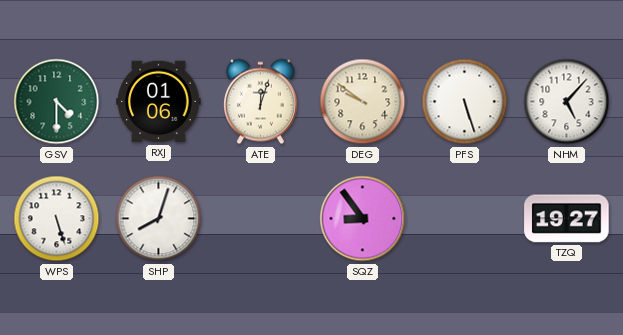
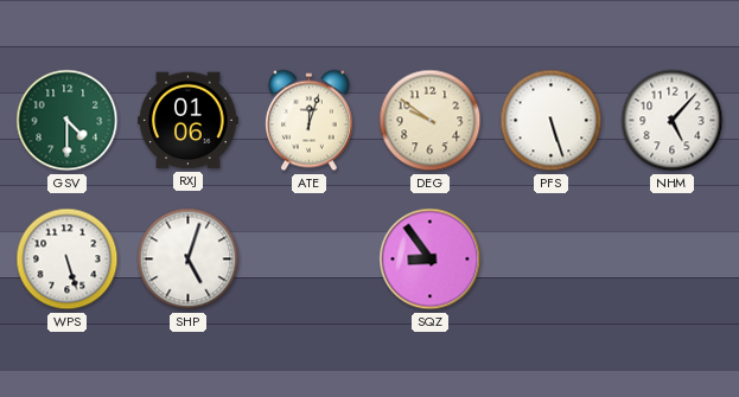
SHP: 8:03 -> 5:03
TZQ: 19:27 -> none
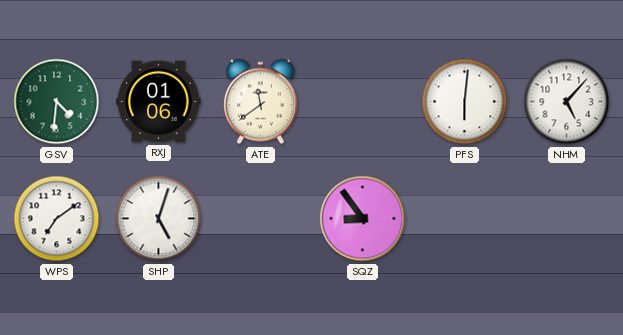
GSV: 4:30 -> 4:31
ATE: 12:03 -> 11:39
DEG: 9:51 -> none
PFS: 5:27 -> 6:01
WPS: 5:27 -> 7:09
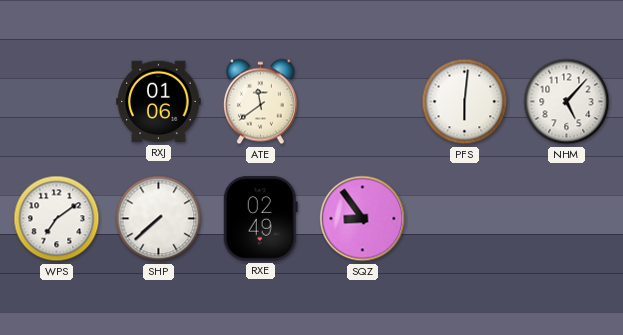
GSV: 4:31 -> none
SHP: 5:03 -> 7:38
RXE: none -> 02:49
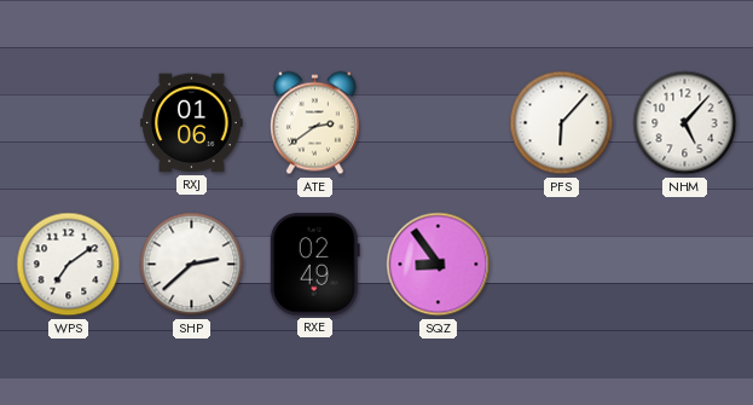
ATE: 11:39 -> 2:39
PFS: 6:01 -> 6:07
SHP: 7:38 -> 2:38
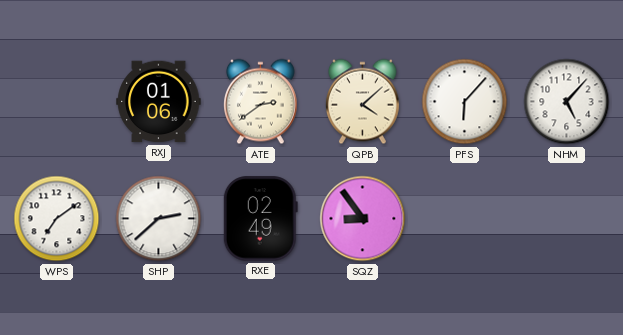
QPB: none -> 4:08
